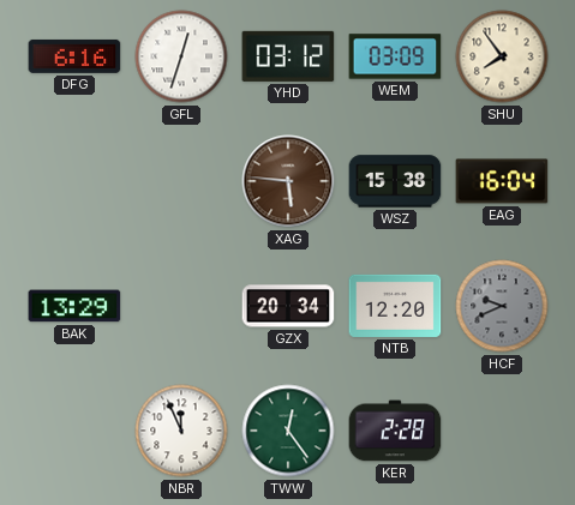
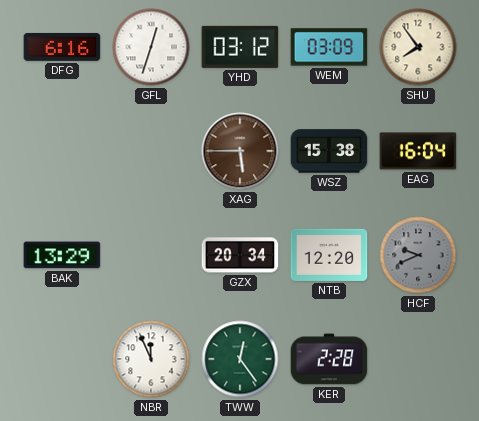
XAG: 5:46 -> 5:45
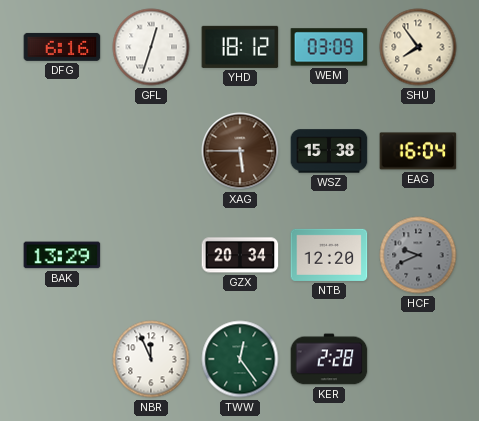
YHD: 03:12 -> 18:12
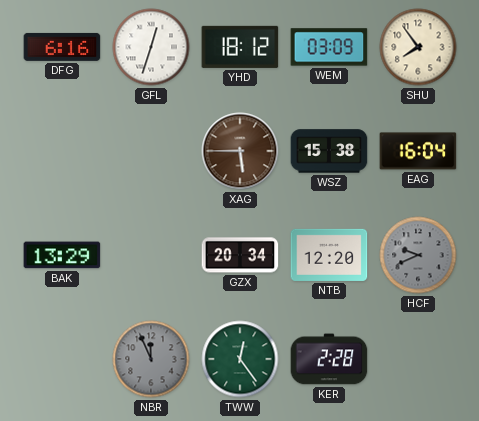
NBR dial: white -> grey
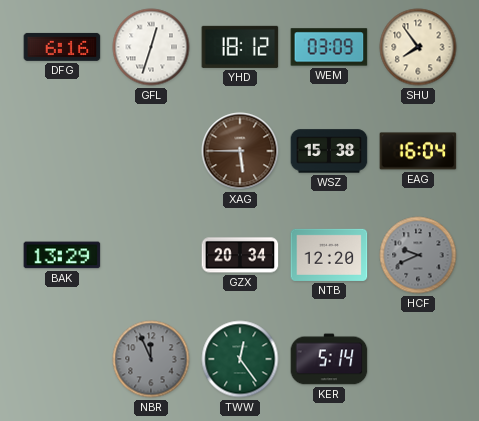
KER: 2:28 -> 5:14
